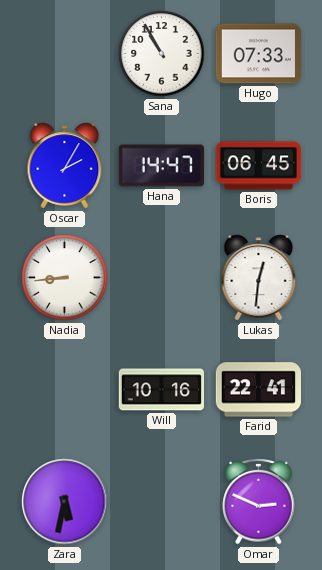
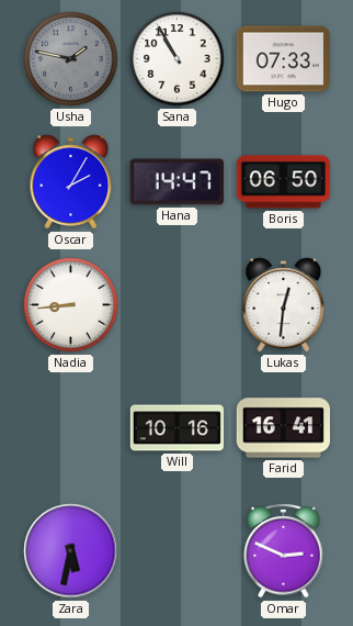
Usha: none -> 1:47
Boris: 06:45 -> 06:50
Farid: 22:41 -> 16:41
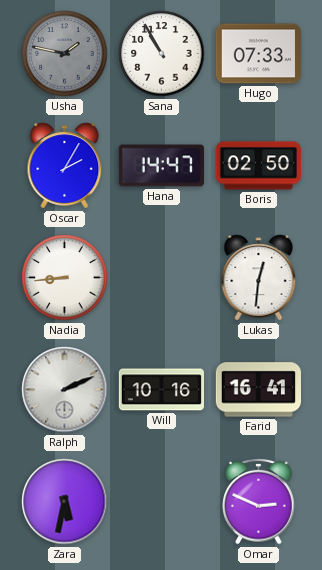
Boris: 06:50 -> 02:50
Ralph: none -> 2:11
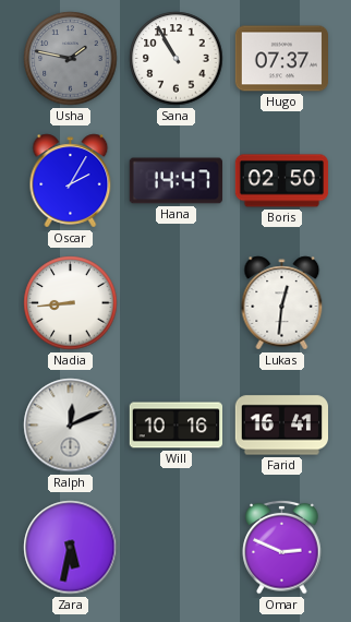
Hugo: 07:33 -> 07:37
Ralph: 2:11 -> 12:11
